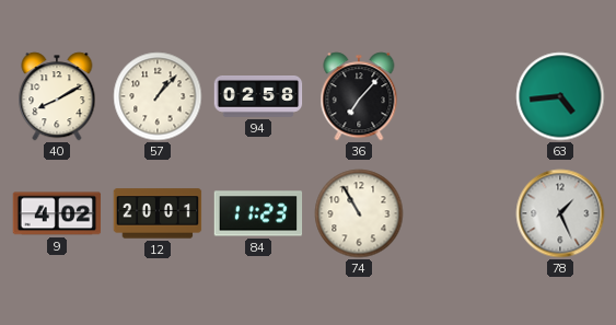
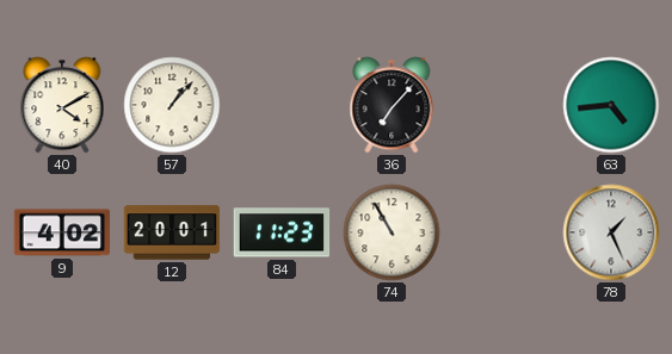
40: 8:10 -> 4:10
94: 02:58 -> none
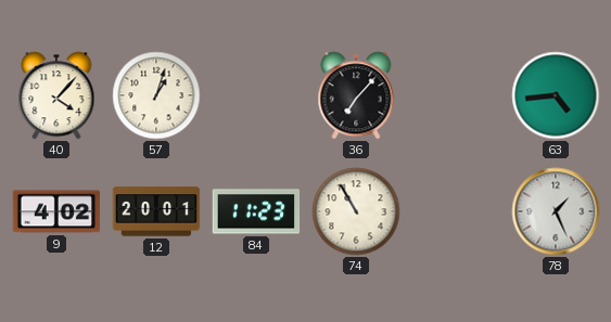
40: 4:10 -> 4:07
57: 1:07 -> 1:03
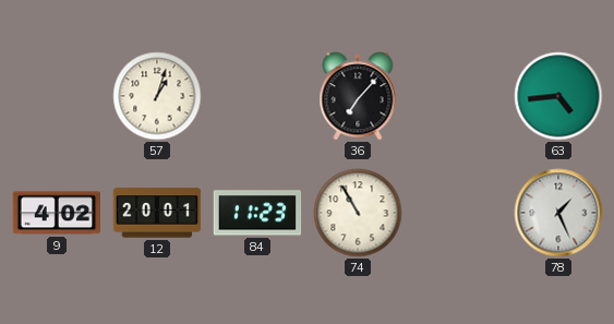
40: 4:07 -> none
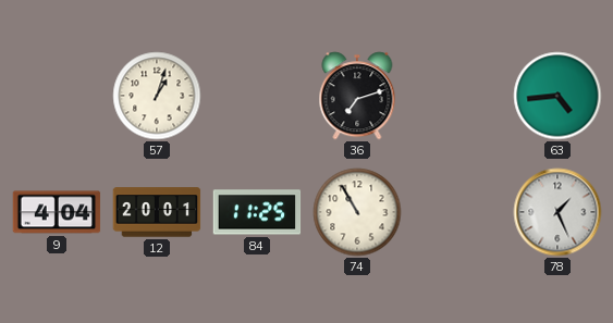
36: 7:07 -> 7:12
9: 4:02 -> 4:04
84: 11:23 -> 11:25
